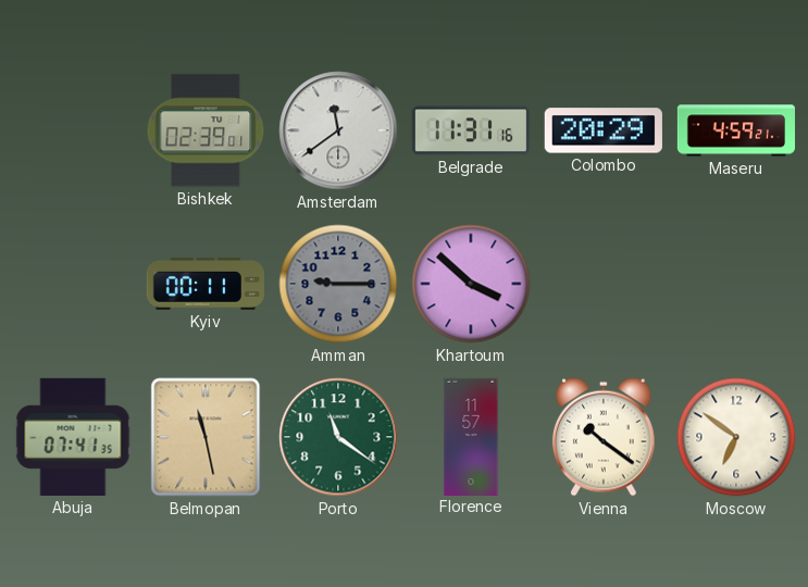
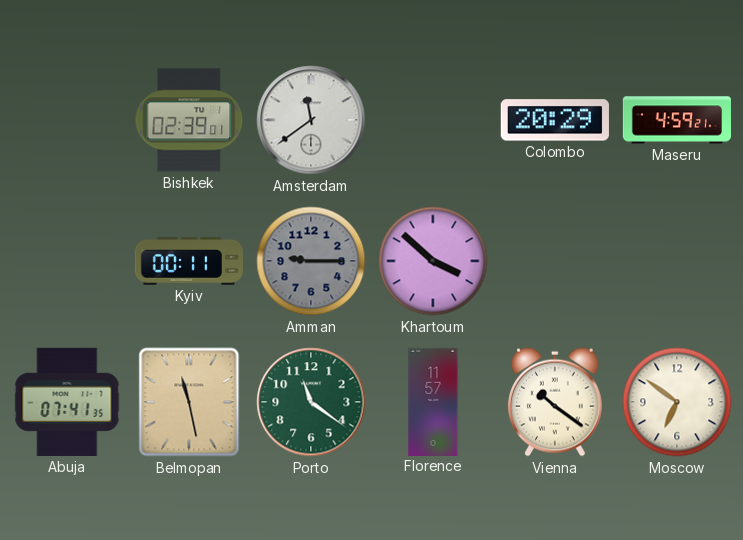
Belgrade: 11:31 -> none
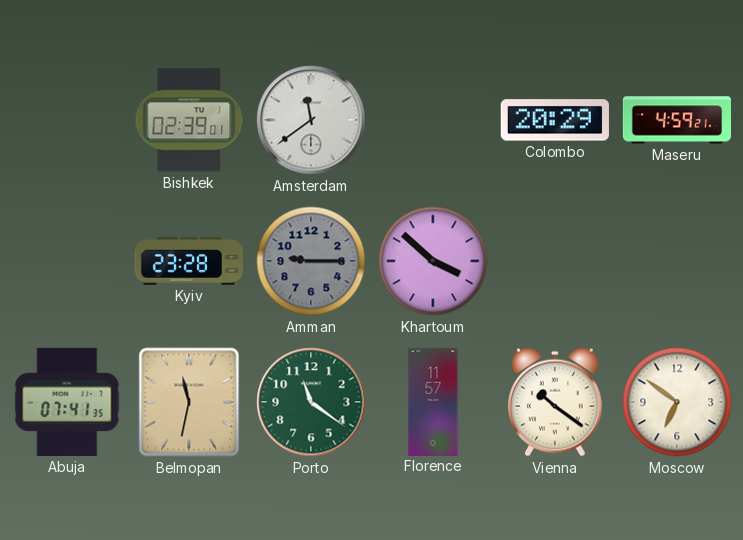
Kyiv: 00:11 -> 23:28
Belmopan: 11:28 -> 11:32
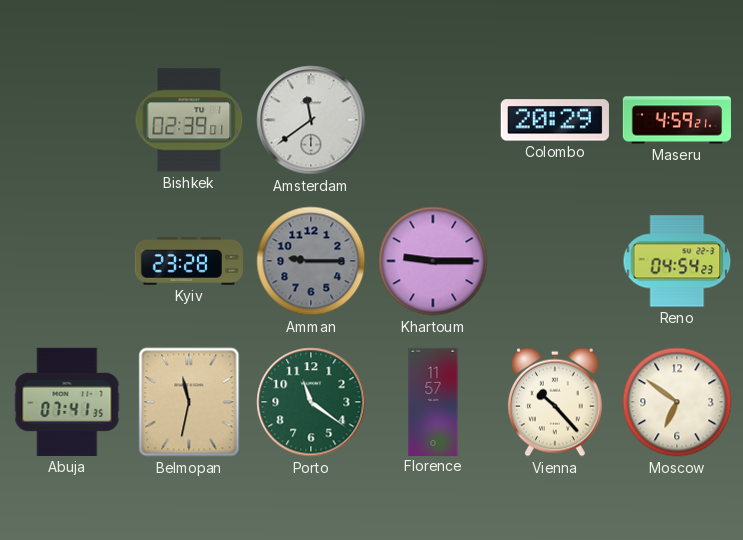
Khartoum: 3:52 -> 9:15
Reno: none -> 04:54
Vienna: 10:21 -> 10:23
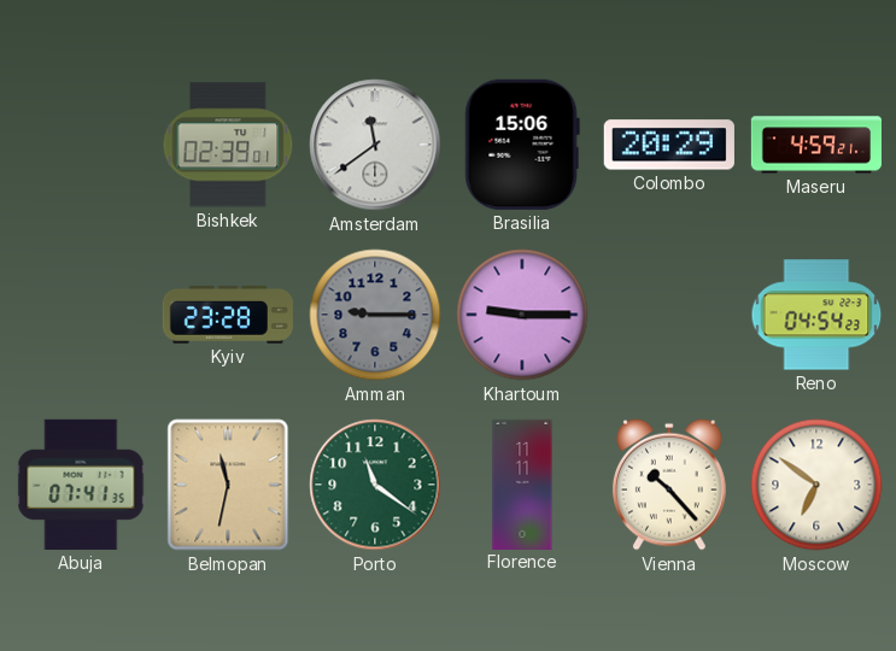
Brasilia: none -> 15:06
Florence: 11:57 -> 11:11
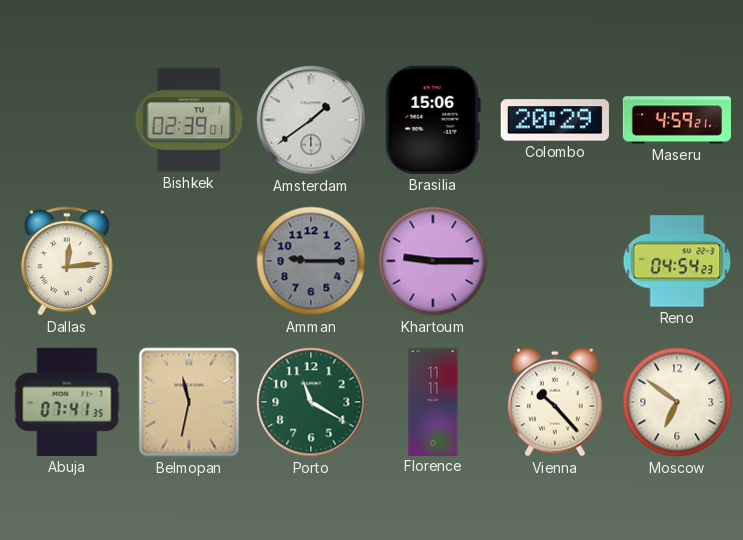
Amsterdam: 11:39 -> 1:39
Dallas: none -> 12:14
Kyiv: 23:28 -> none
Porto: 11:21 -> 11:20
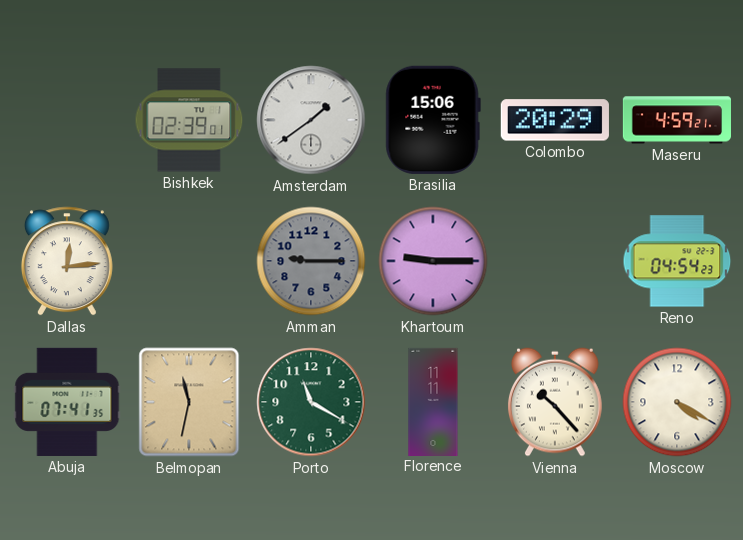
Moscow: 6:51 -> 4:20
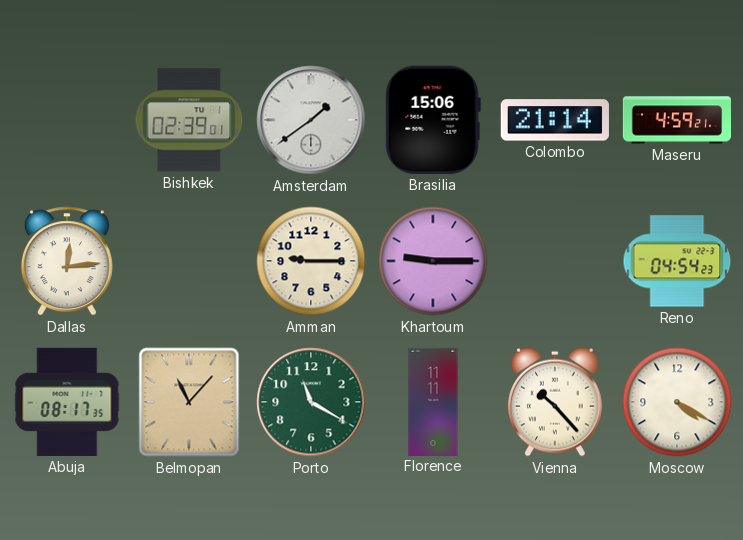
Colombo: 20:29 -> 21:14
Amman dial: grey -> cream
Abuja: 07:41 -> 08:17
Belmopan: 11:32 -> 11:07
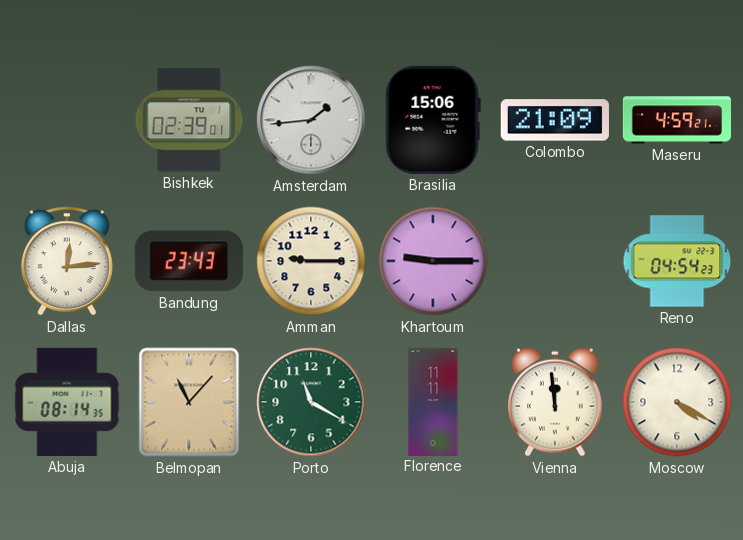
Amsterdam: 1:39 -> 1:44
Colombo: 21:14 -> 21:09
Bandung: none -> 23:43
Abuja: 08:17 -> 08:14
Vienna: 10:23 -> 11:59
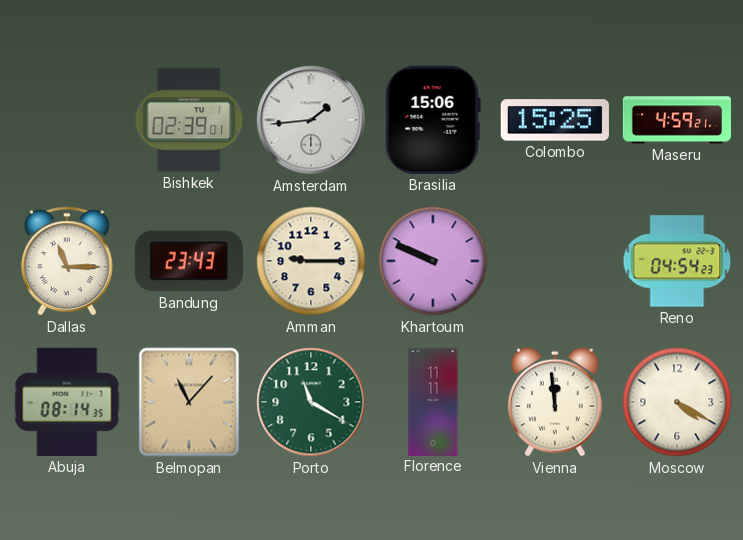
Colombo: 21:09 -> 15:25
Dallas: 12:14 -> 11:15
Khartoum: 9:15 -> 9:49
